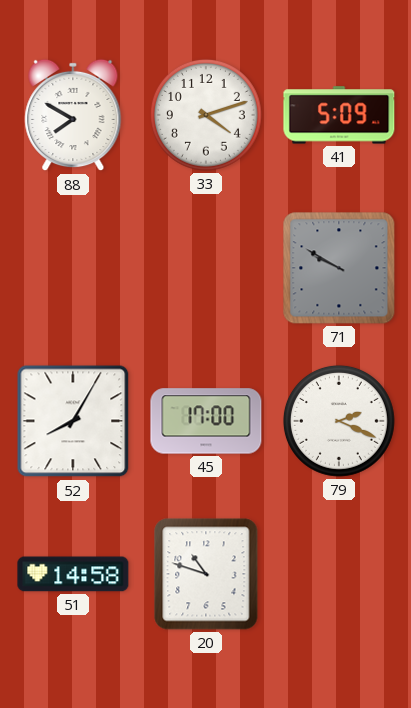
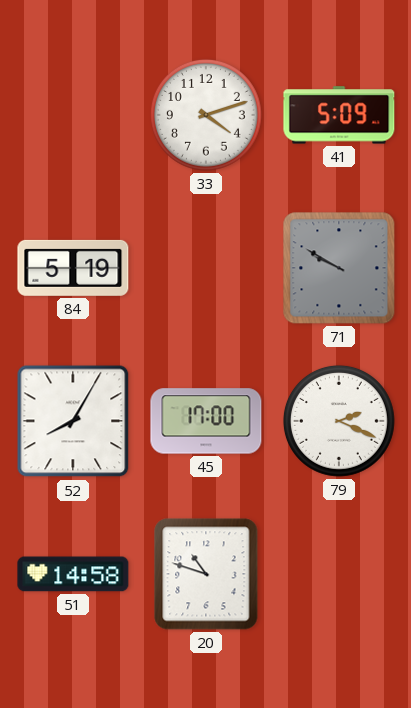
88: 7:50 -> none
84: none -> 5:19
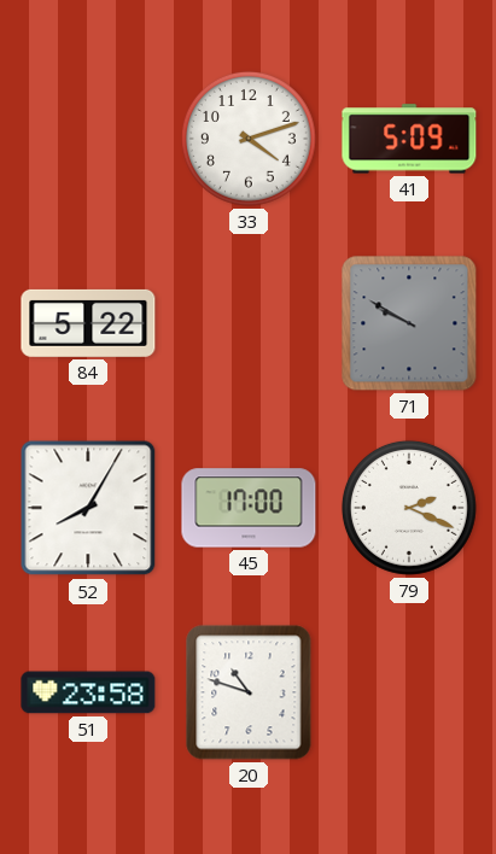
84: 5:19 -> 5:22
51: 14:58 -> 23:58
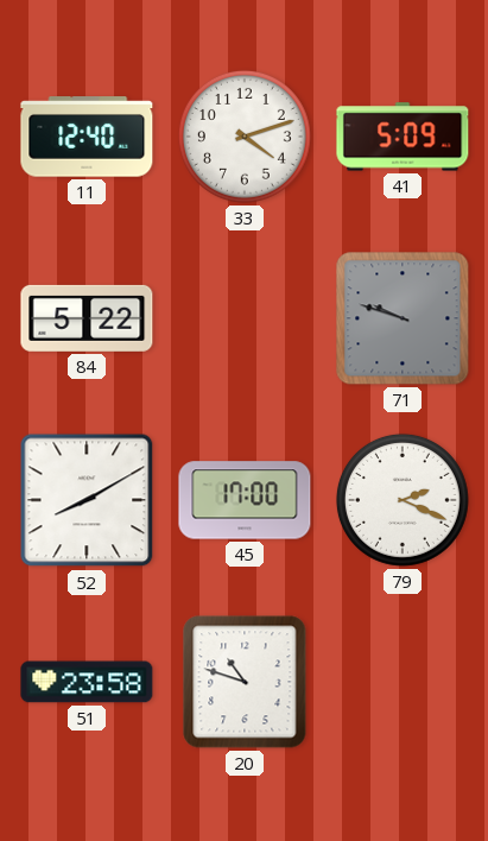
11: none -> 12:40
71: 9:50 -> 9:48
52: 8:05 -> 8:10
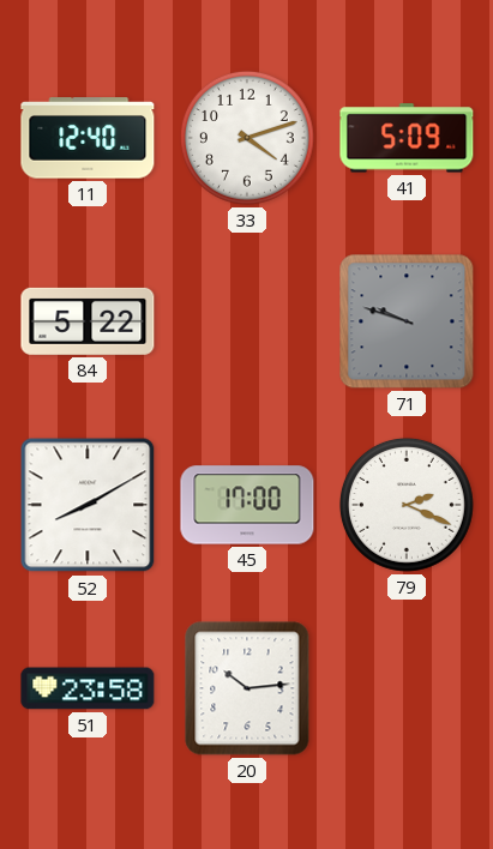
20: 10:48 -> 10:14
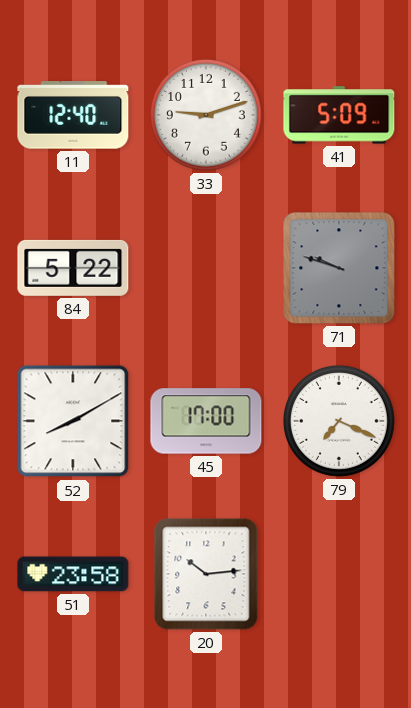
33: 4:12 -> 9:12
79: 2:19 -> 7:19
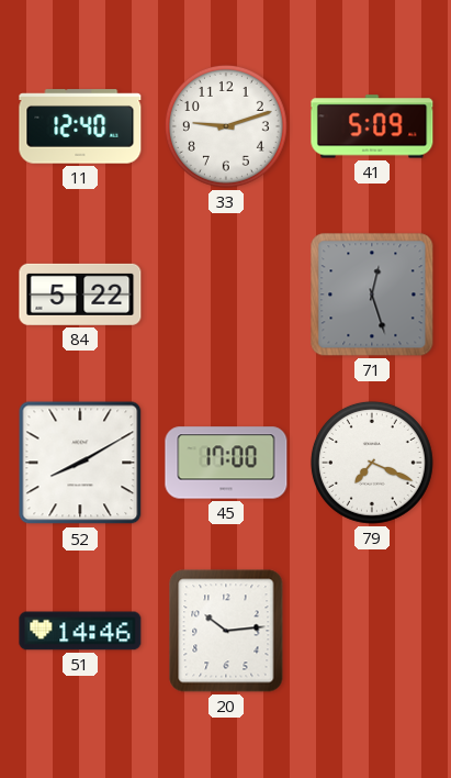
71: 9:48 -> 12:27
51: 23:58 -> 14:46
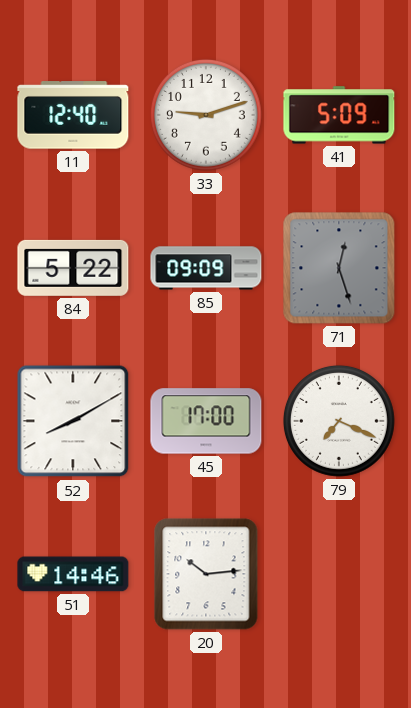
85: none -> 09:09
